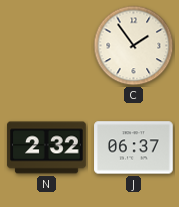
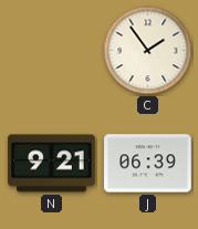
N: 2:32 -> 9:21
J: 06:37 -> 06:39
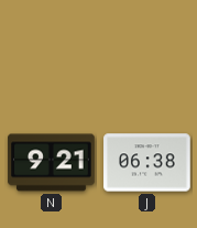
C: 1:54 -> none
J: 06:39 -> 06:38
